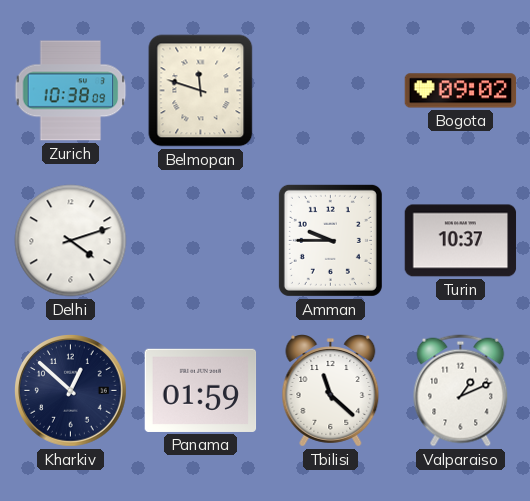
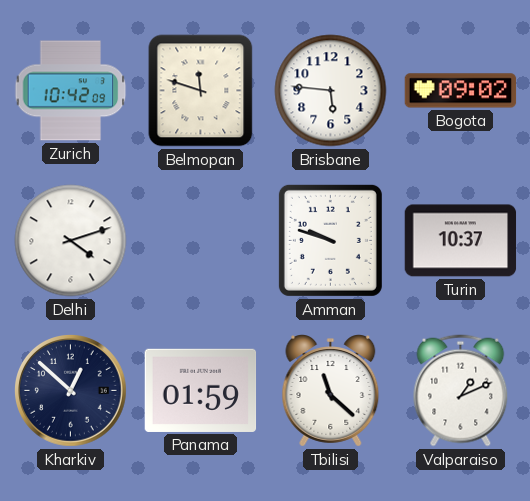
Zurich: 10:38 -> 10:42
Brisbane: none -> 5:46
Amman: 9:45 -> 9:48
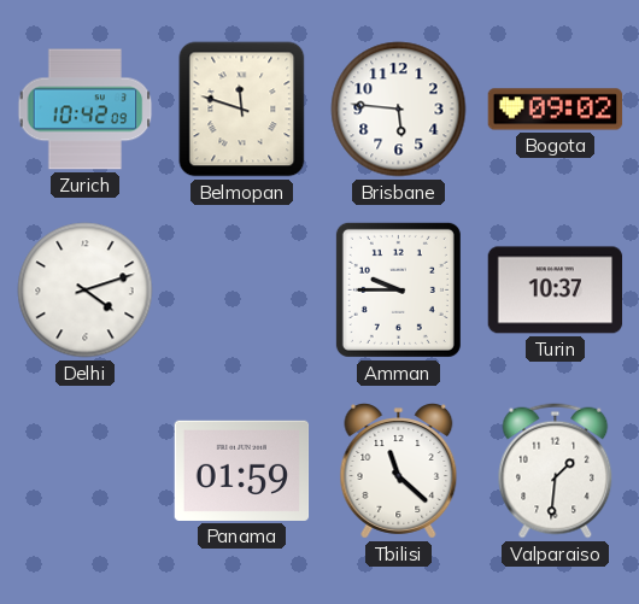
Amman: 9:48 -> 9:45
Kharkiv: 12:52 -> none
Valparaiso: 1:11 -> 1:31
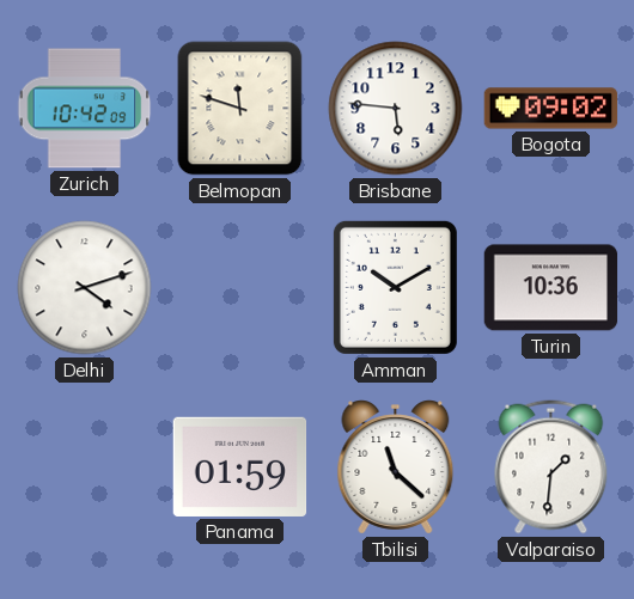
Amman: 9:45 -> 10:10
Turin: 10:37 -> 10:36
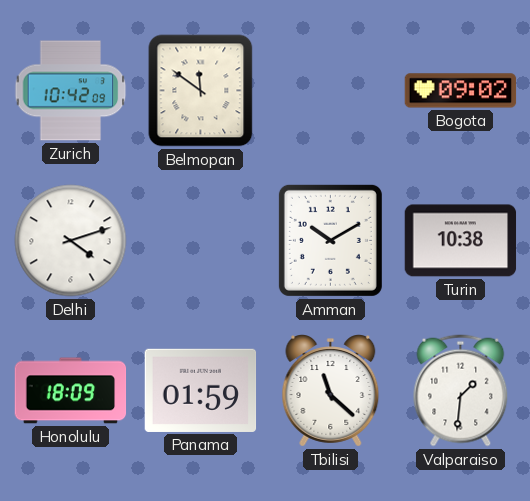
Belmopan: 11:48 -> 11:51
Brisbane: 5:46 -> none
Turin: 10:36 -> 10:38
Honolulu: none -> 18:09
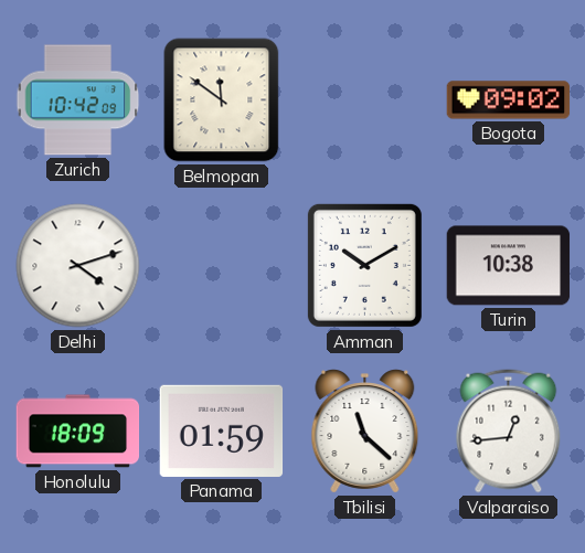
Valparaiso: 1:31 -> 12:44
